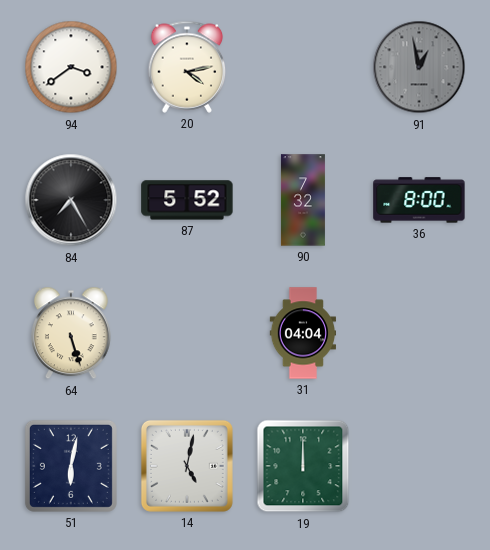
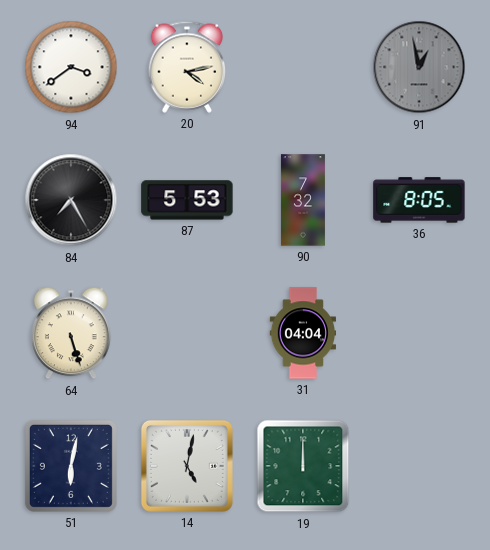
87: 5:52 -> 5:53
36: 8:00 -> 8:05
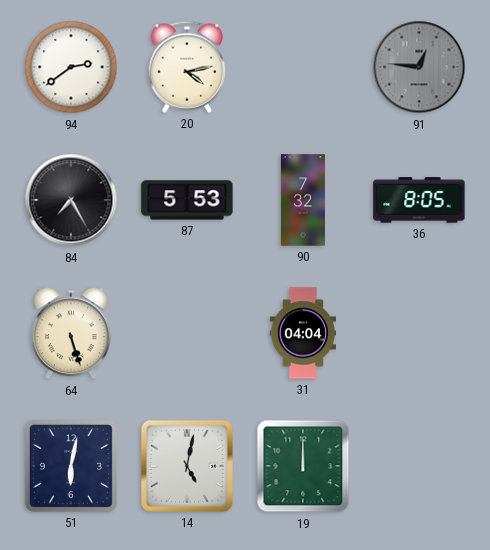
94: 3:39 -> 2:39
91: 12:58 -> 12:46
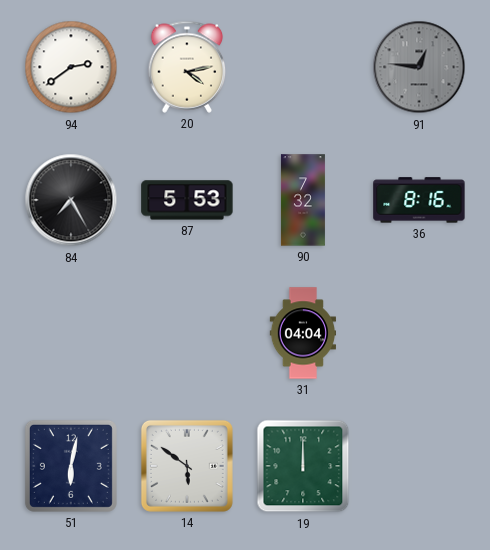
36: 8:05 -> 8:16
64: 5:27 -> none
14: 5:02 -> 5:51
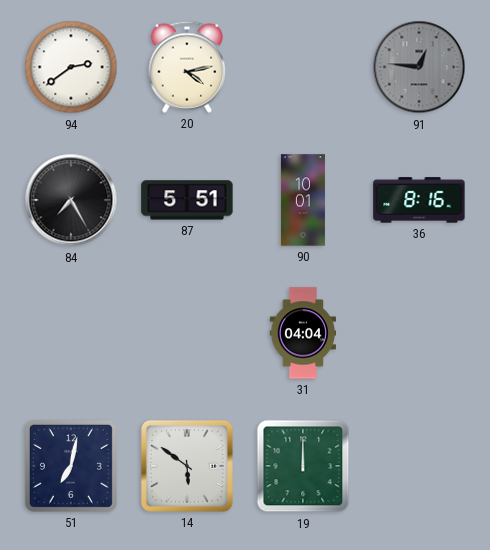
87: 5:53 -> 5:51
90: 7:32 -> 10:01
51: 6:02 -> 7:02
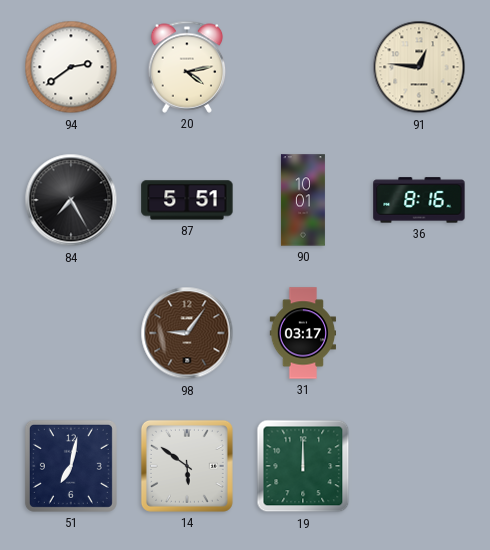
91 dial: grey -> cream
98: none -> 9:06
31: 04:04 -> 03:17
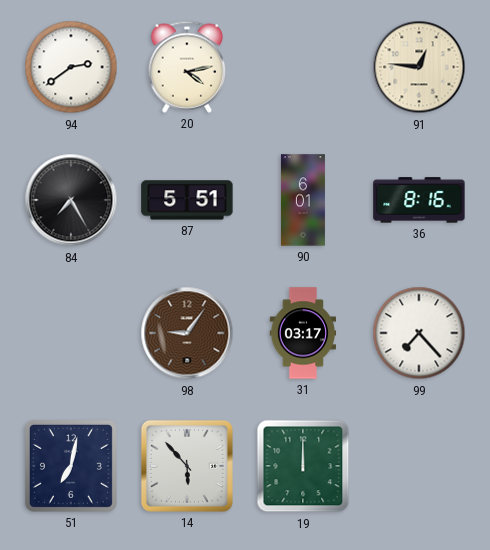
90: 10:01 -> 6:01
99: none -> 7:23
14: 5:51 -> 5:53
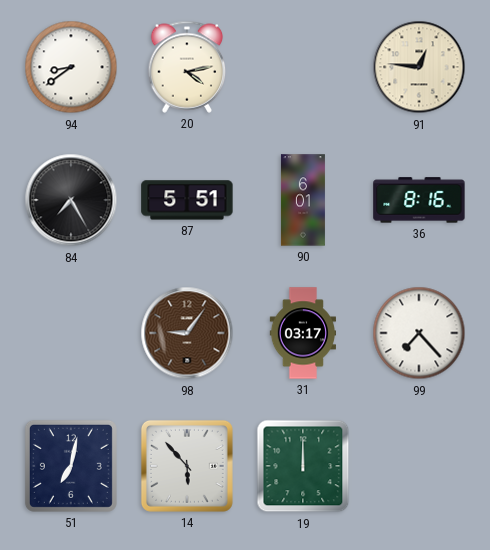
94: 2:39 -> 8:39
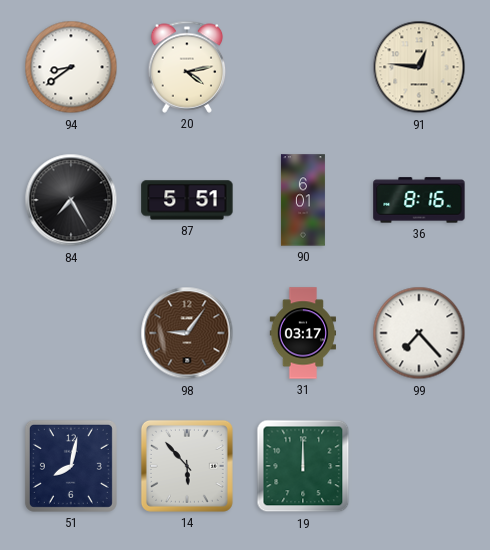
51: 7:02 -> 8:02
